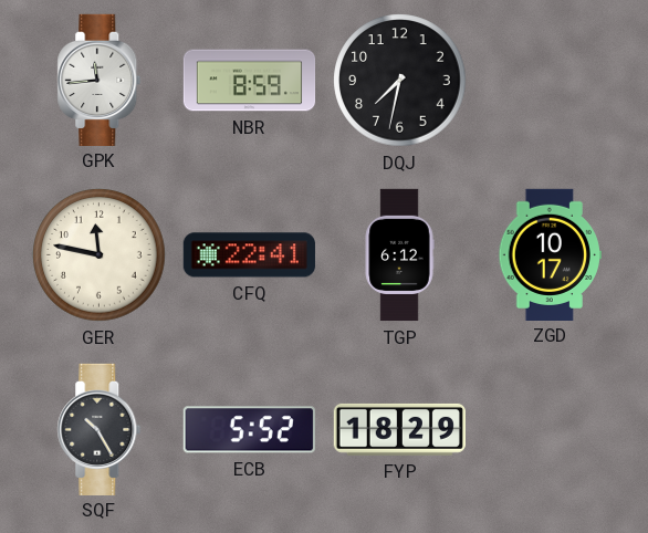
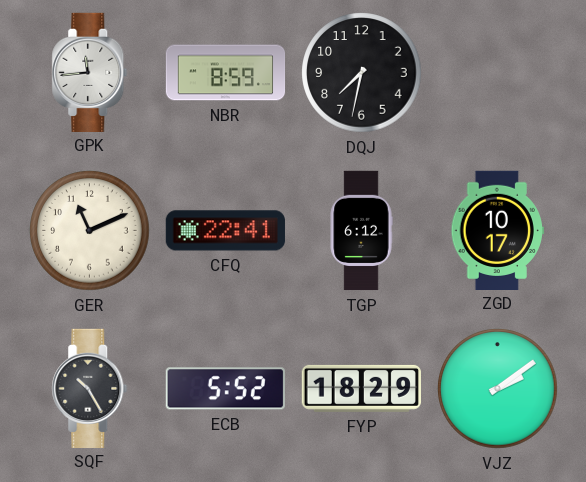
GER: 11:47 -> 11:11
VJZ: none -> 2:09
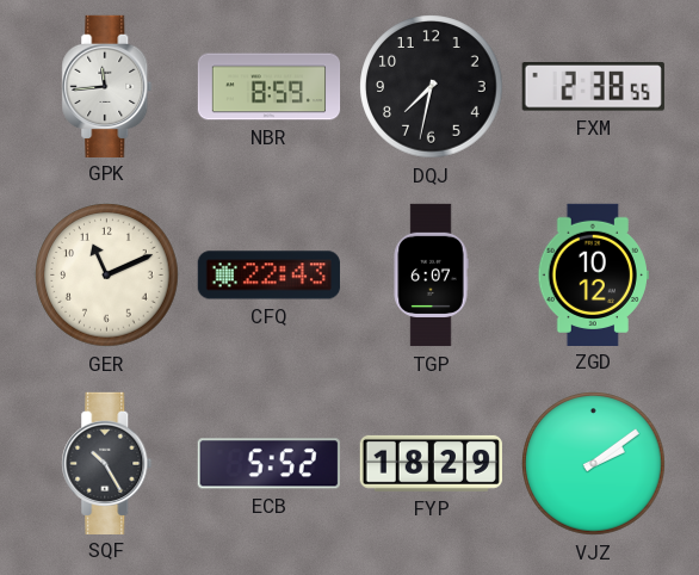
FXM: none -> 2:38
CFQ: 22:41 -> 22:43
TGP: 6:12 -> 6:07
ZGD: 10:17 -> 10:12
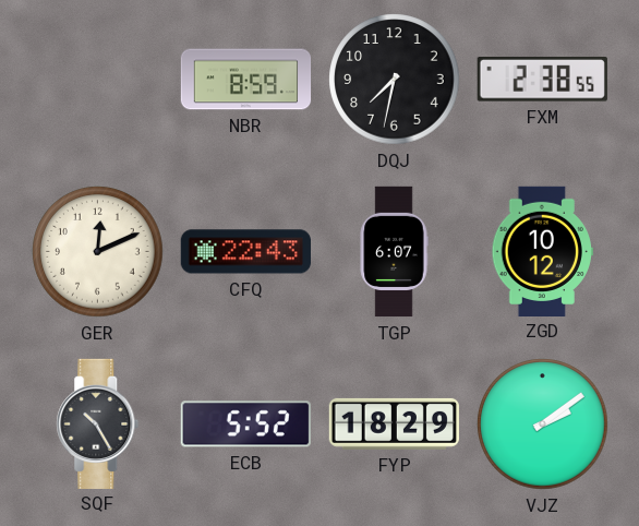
GPK: 11:44 -> none
GER: 11:11 -> 12:11
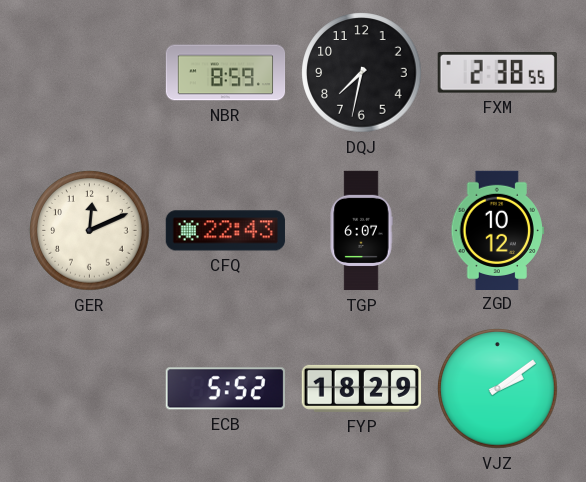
SQF: 10:25 -> none
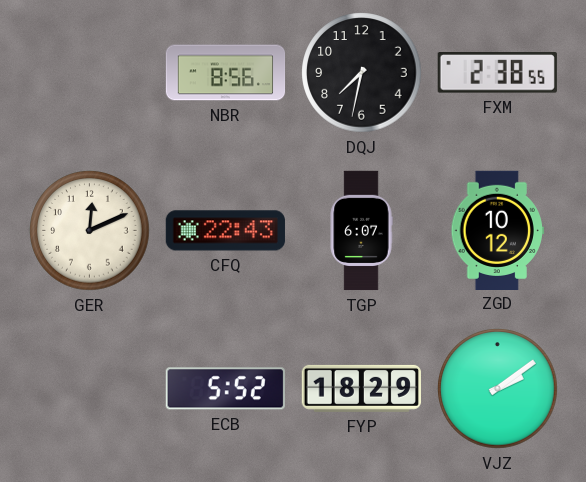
NBR: 8:59 -> 8:56
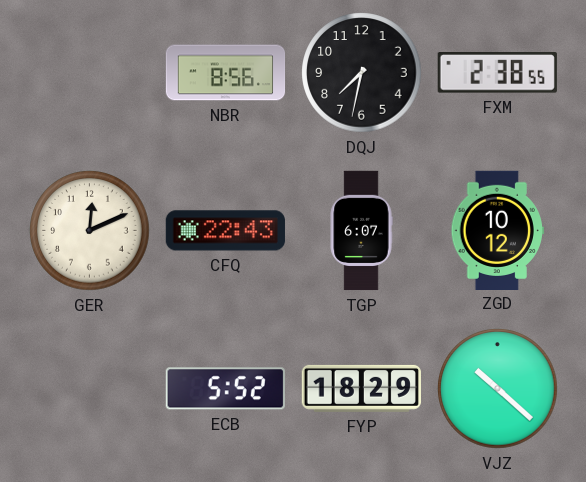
VJZ: 2:09 -> 10:22
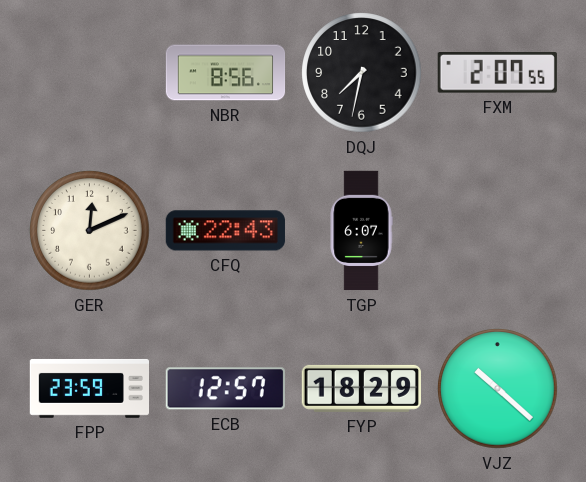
FXM: 2:38 -> 2:07
ZGD: 10:12 -> none
FPP: none -> 23:59
ECB: 5:52 -> 12:57
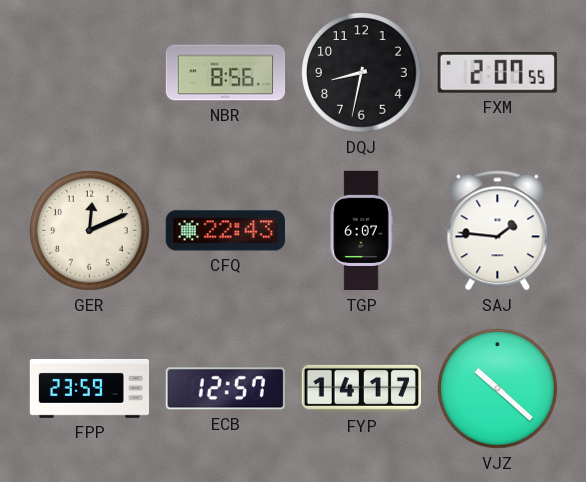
DQJ: 7:32 -> 8:32
SAJ: none -> 1:46
FYP: 18:29 -> 14:17
